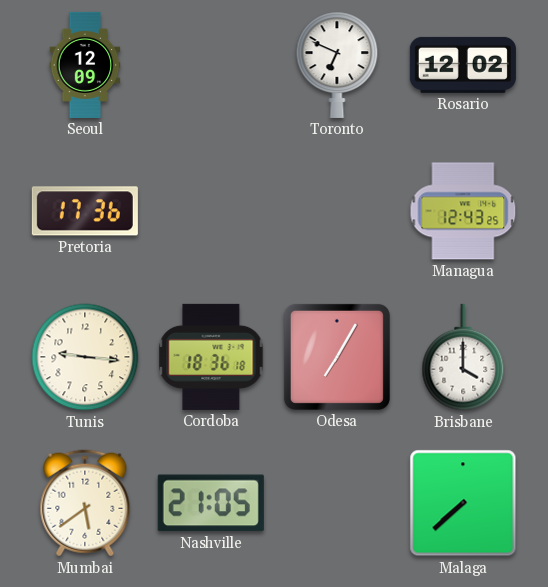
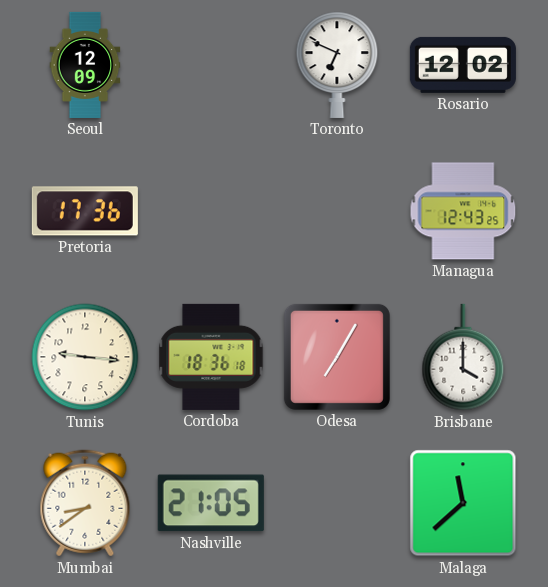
Mumbai: 5:39 -> 8:39
Malaga: 7:38 -> 11:38
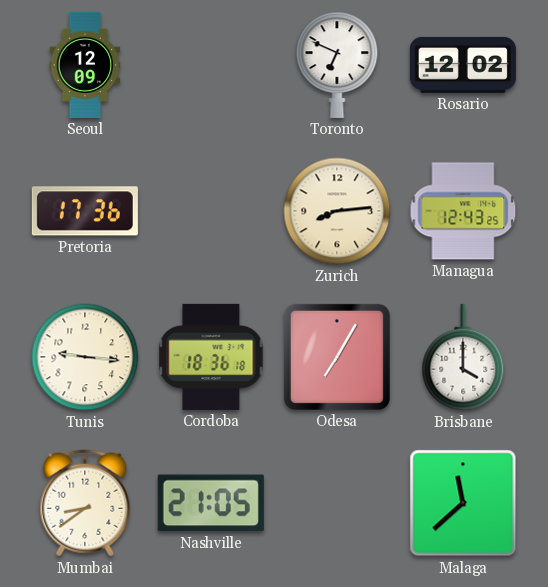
Zurich: none -> 8:14
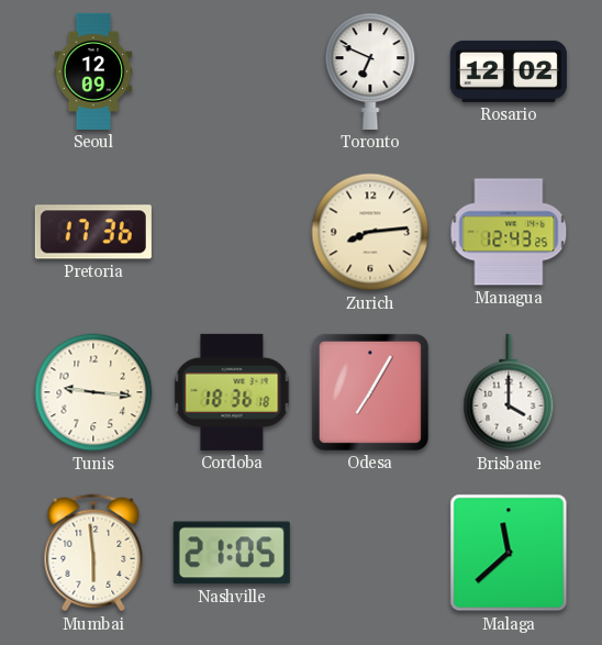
Mumbai: 8:39 -> 5:59
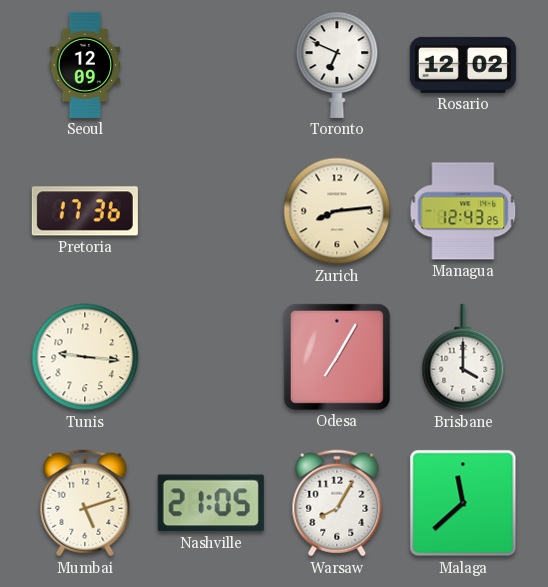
Cordoba: 18:36 -> none
Mumbai: 5:59 -> 5:12
Warsaw: none -> 8:05
